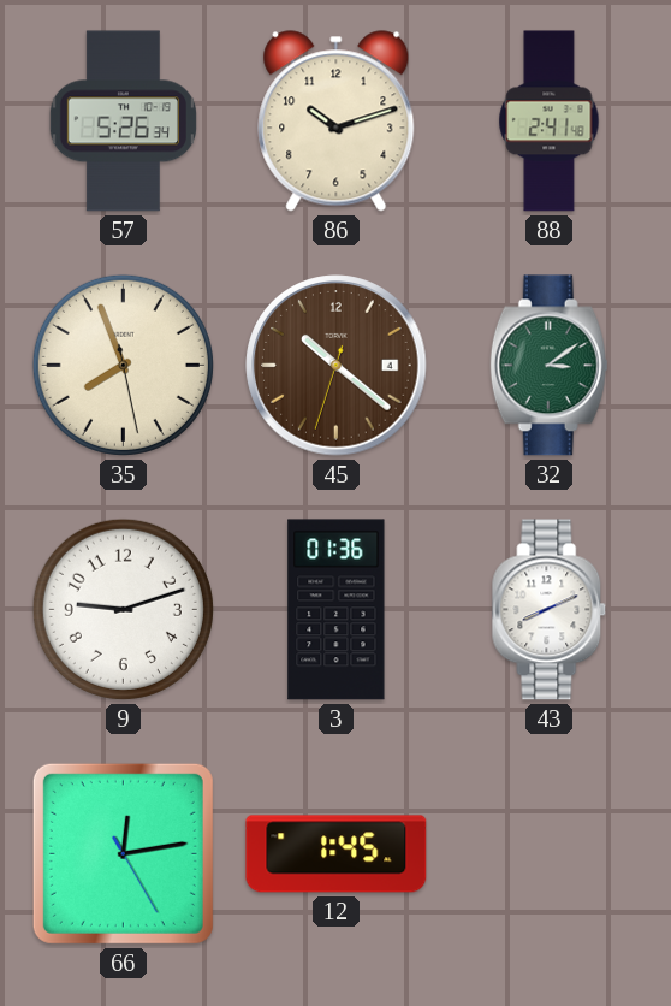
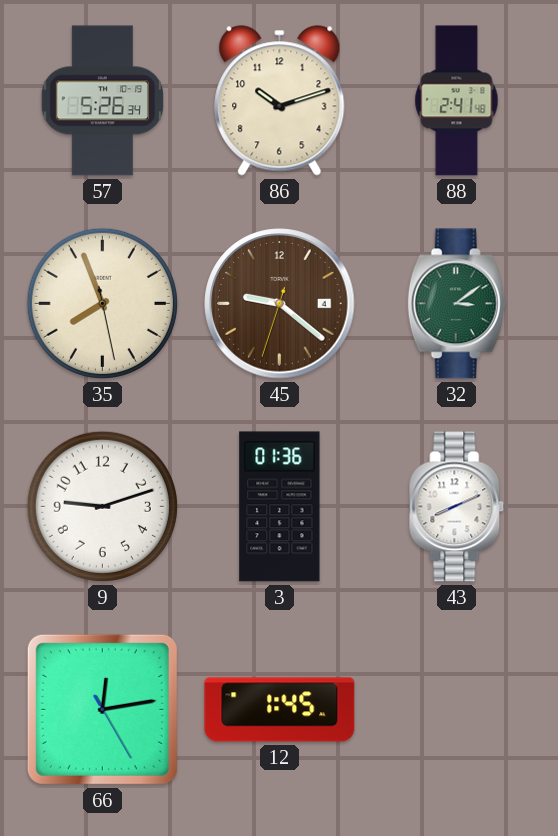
45: 10:21 -> 9:21
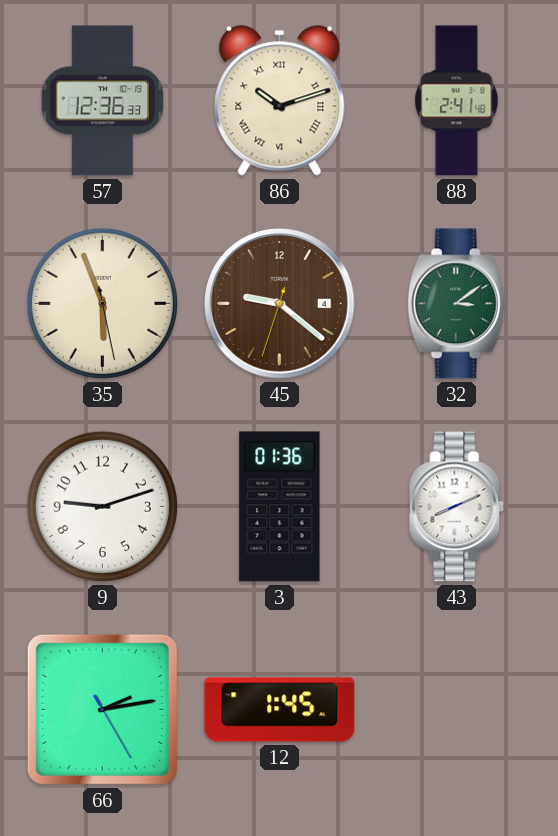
57: 5:26 -> 12:36
86 numerals: Arabic -> Roman
35: 7:56 -> 5:56
66: 12:13 -> 2:13
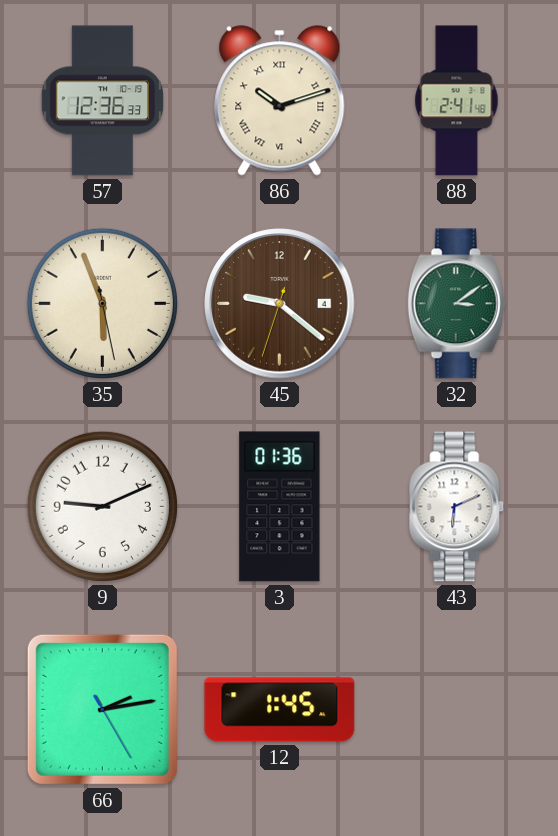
9: 9:12 -> 9:11
43: 8:11 -> 6:11
